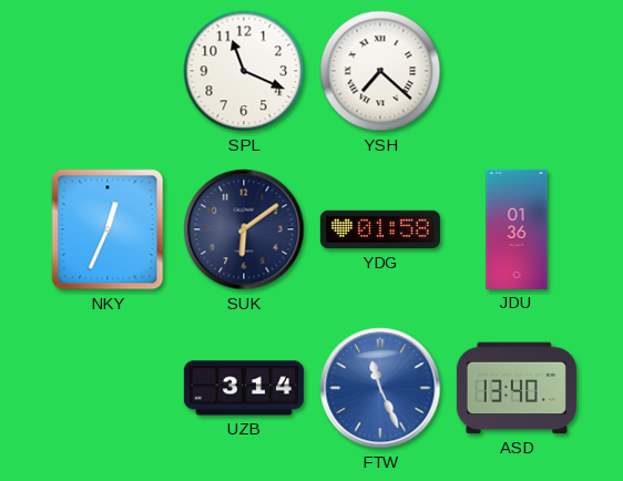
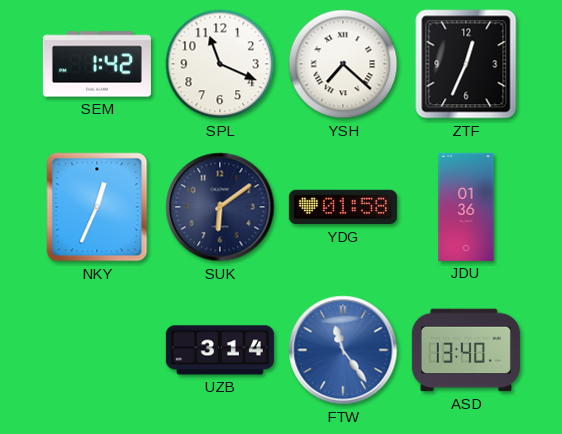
SEM: none -> 1:42
ZTF: none -> 12:34
FTW: 11:26 -> 11:24
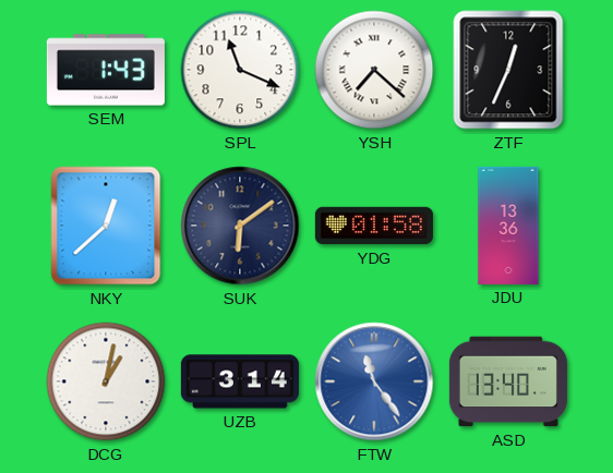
SEM: 1:42 -> 1:43
NKY: 12:34 -> 12:38
JDU: 01:36 -> 13:36
DCG: none -> 1:02
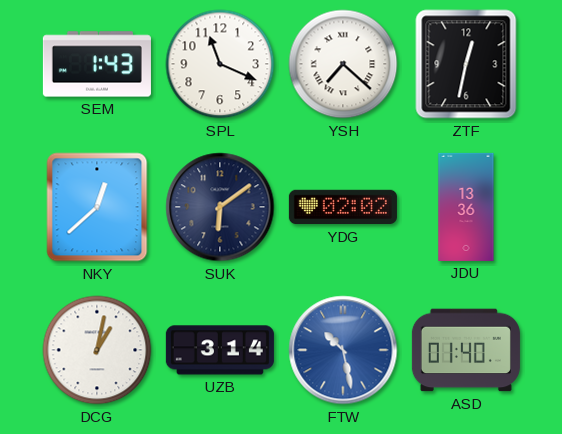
ZTF: 12:34 -> 12:32
YDG: 01:58 -> 02:02
FTW: 11:24 -> 10:28
ASD: 13:40 -> 01:40
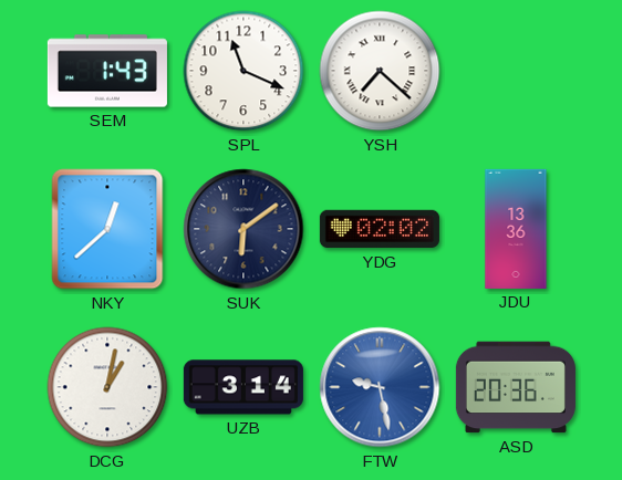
ZTF: 12:32 -> none
FTW: 10:28 -> 9:28
ASD: 01:40 -> 20:36
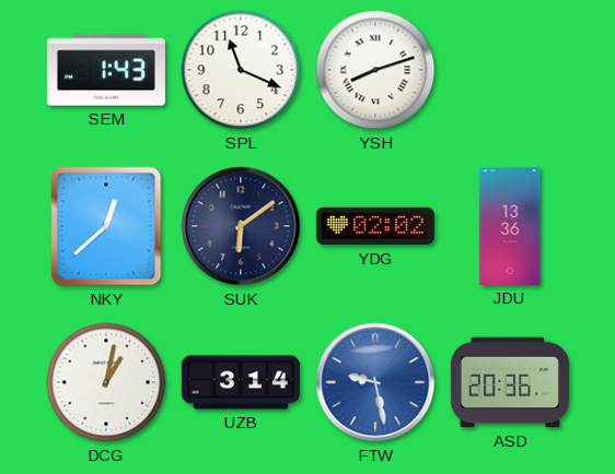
YSH: 7:22 -> 8:12
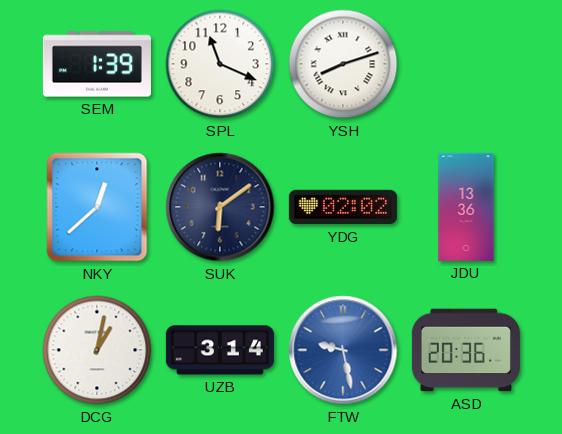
SEM: 1:43 -> 1:39
